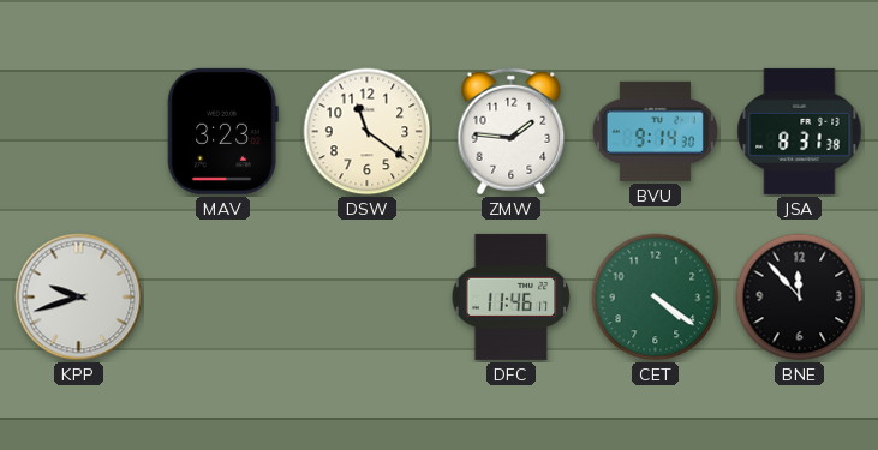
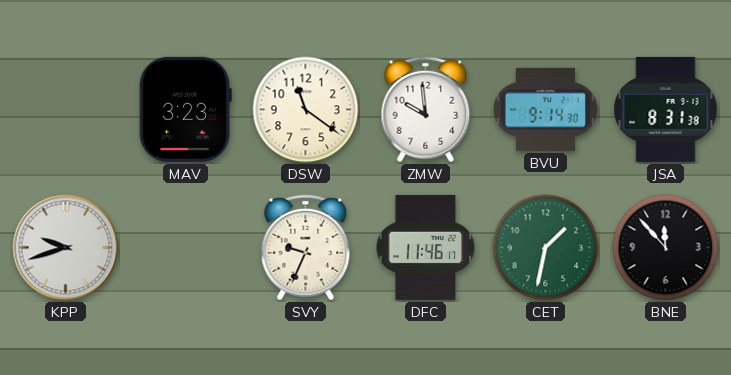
ZMW: 1:46 -> 9:59
SVY: none -> 9:34
CET: 4:21 -> 1:32
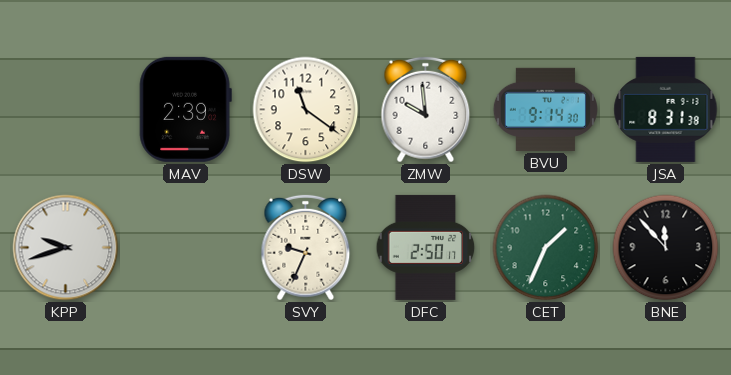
MAV: 3:23 -> 2:39
DFC: 11:46 -> 2:50
CET: 1:32 -> 1:34
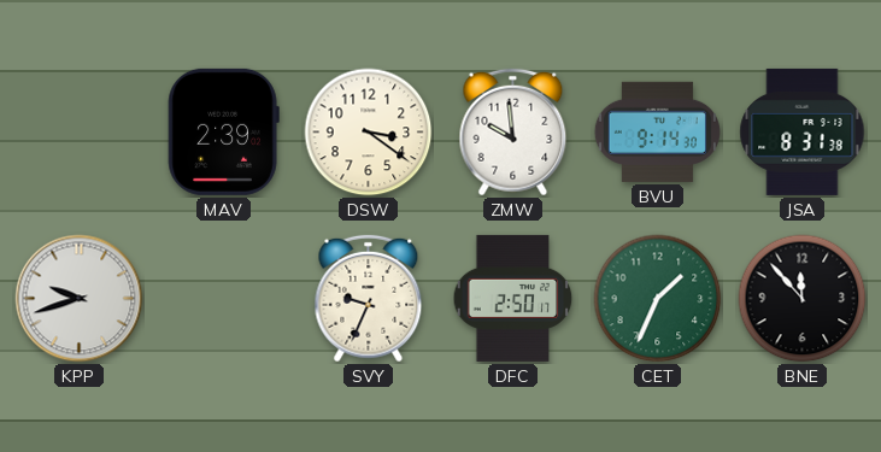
DSW: 11:21 -> 3:21
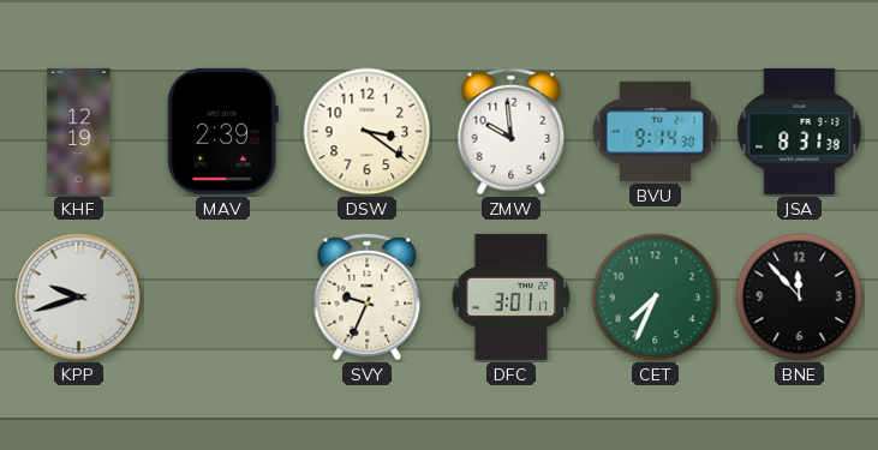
KHF: none -> 12:19
DFC: 2:50 -> 3:01
CET: 1:34 -> 7:34
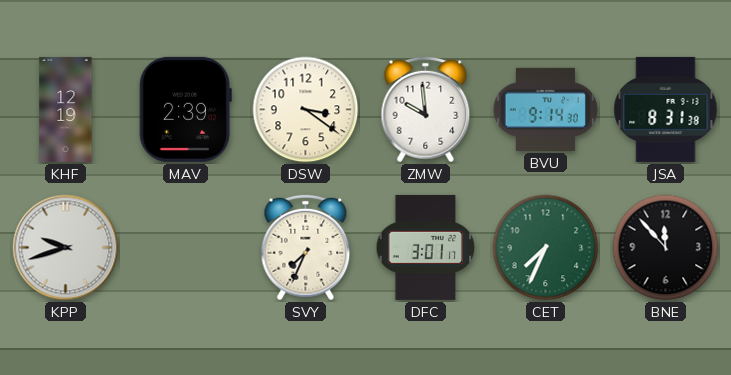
SVY: 9:34 -> 7:34
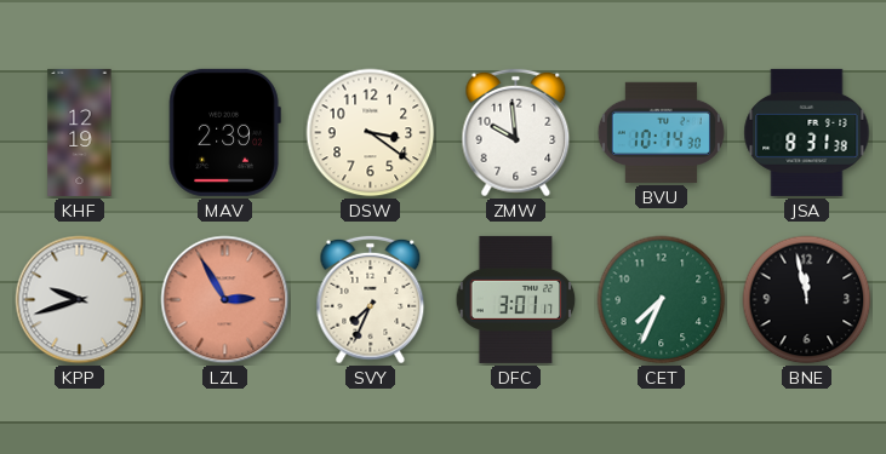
BVU: 9:14 -> 10:14
LZL: none -> 2:55
BNE: 11:53 -> 11:58
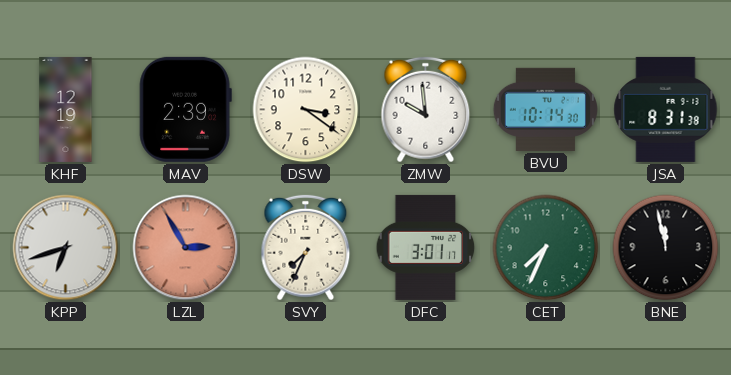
KPP: 9:42 -> 6:42
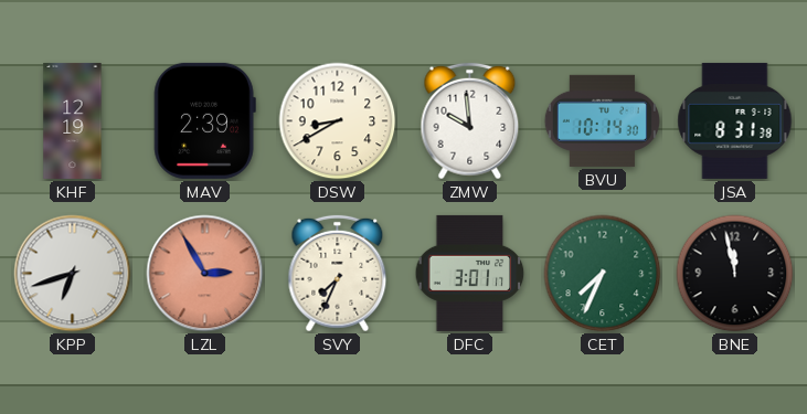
DSW: 3:21 -> 8:40
